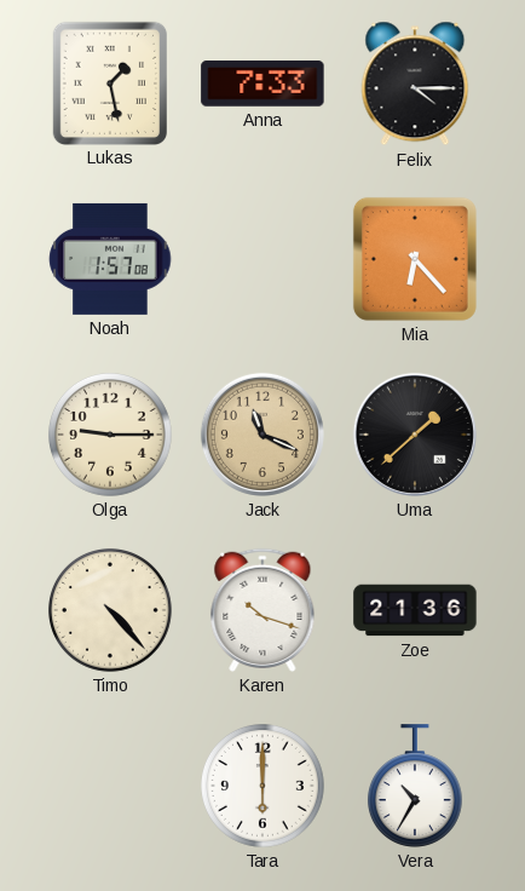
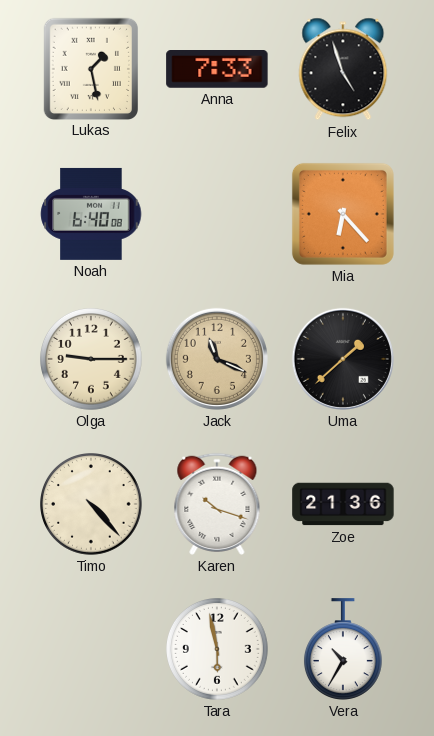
Felix: 4:15 -> 4:57
Noah: 1:57 -> 6:40
Tara: 6:00 -> 5:58
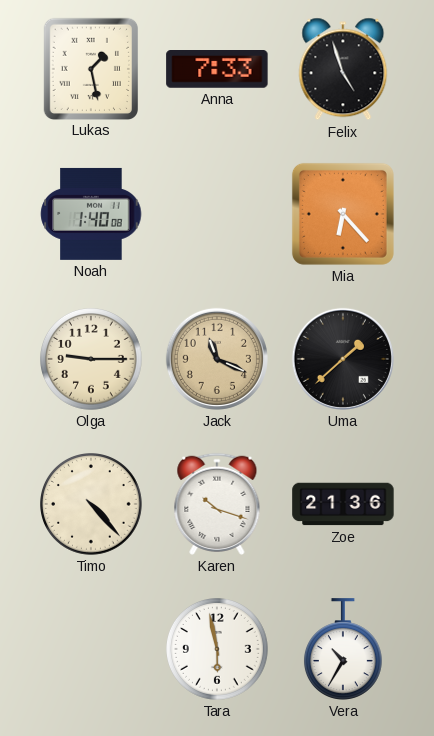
Noah: 6:40 -> 1:40
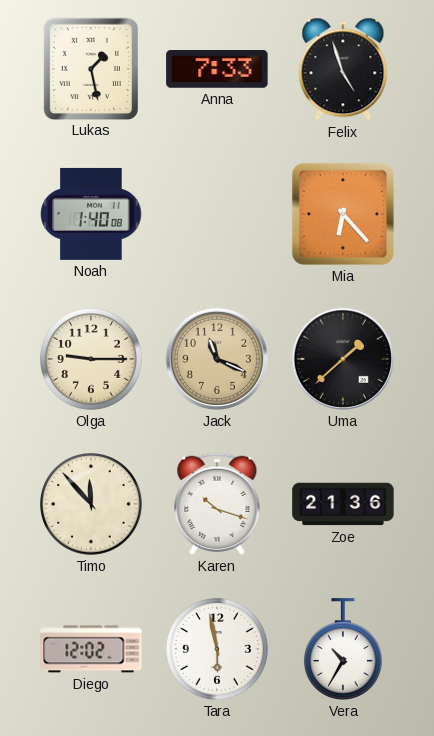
Timo: 4:23 -> 11:53
Diego: none -> 12:02
